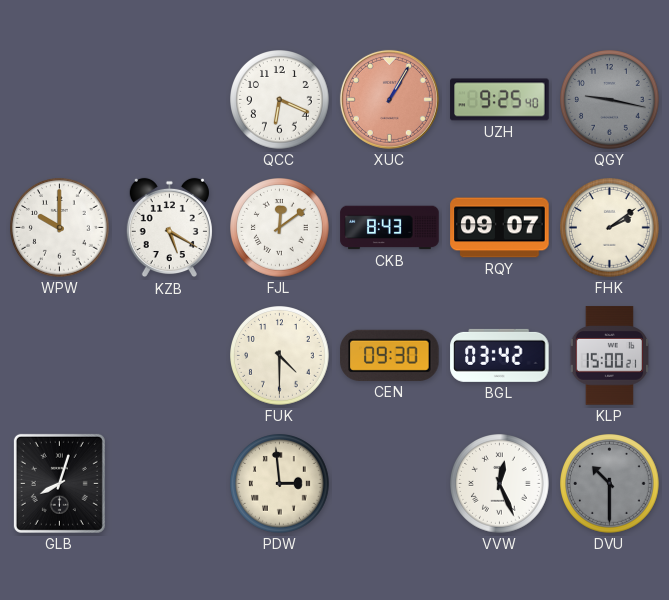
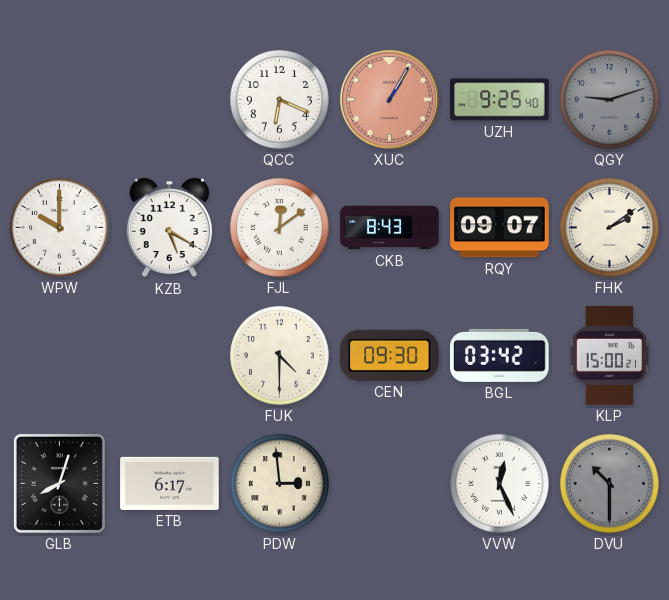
QGY: 9:17 -> 9:12
ETB: none -> 6:17
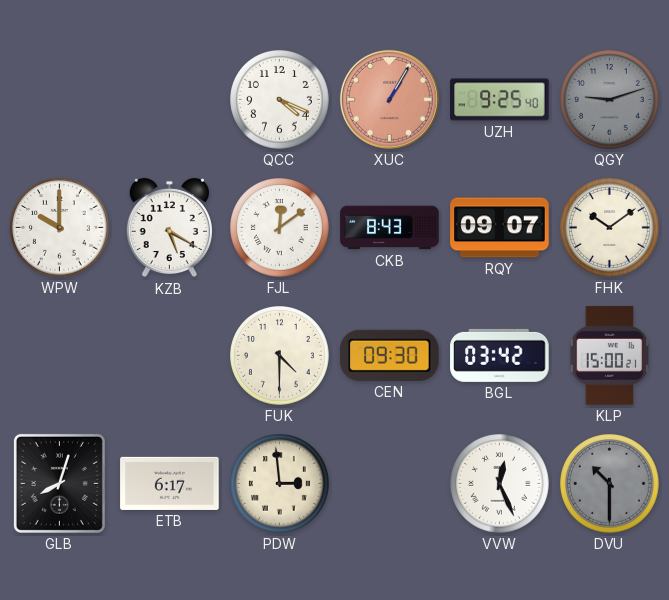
QCC: 6:19 -> 4:19
FHK: 2:09 -> 10:09
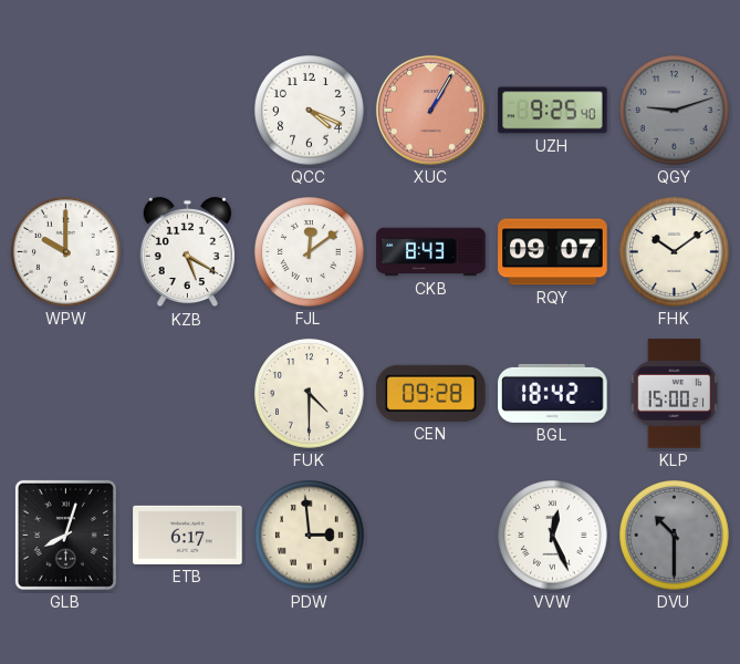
CEN: 09:30 -> 09:28
BGL: 03:42 -> 18:42
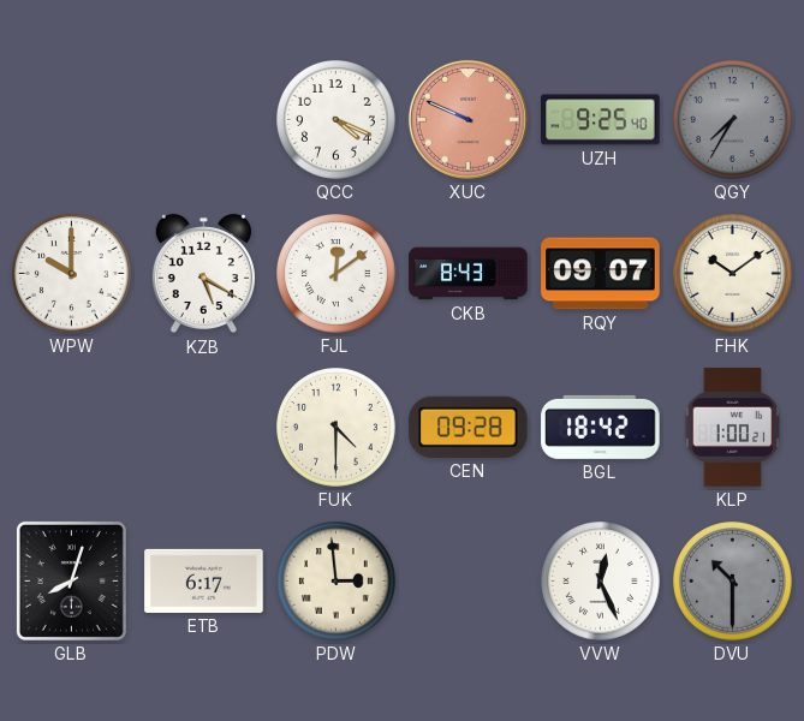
XUC: 1:05 -> 9:49
QGY: 9:12 -> 7:35
KLP: 15:00 -> 1:00
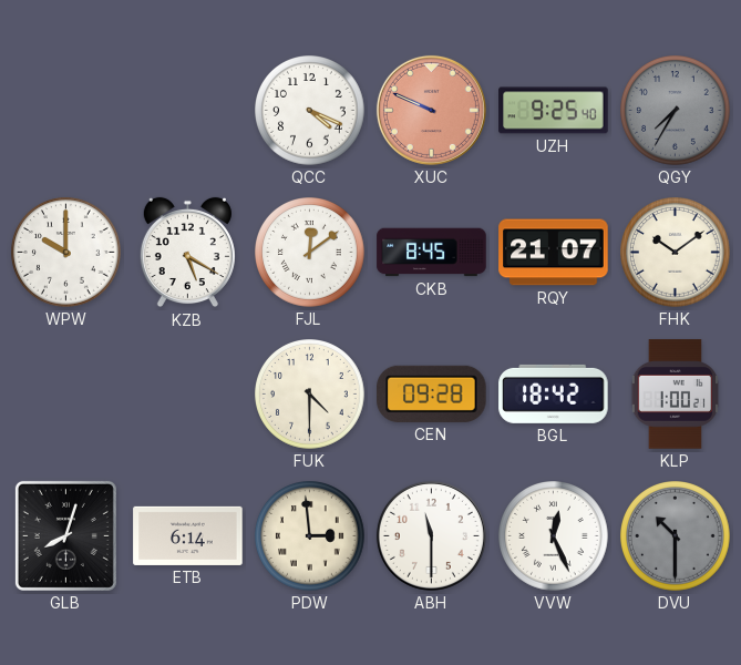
CKB: 8:43 -> 8:45
RQY: 09:07 -> 21:07
ETB: 6:17 -> 6:14
ABH: none -> 11:30
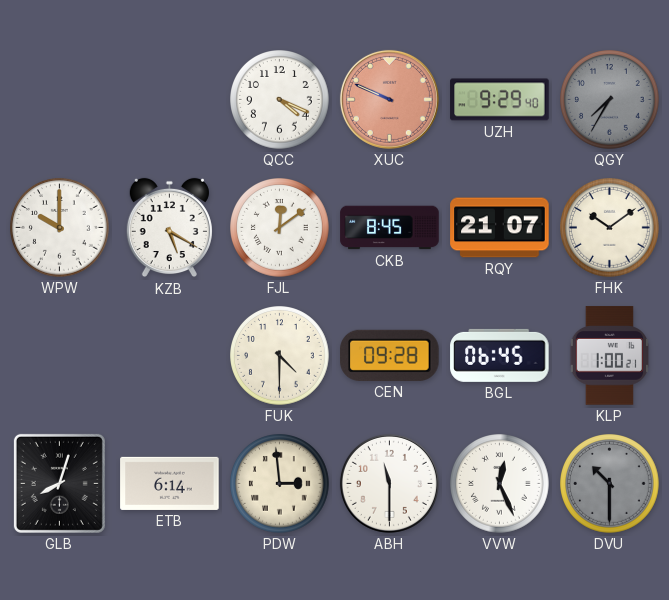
UZH: 9:25 -> 9:29
BGL: 18:42 -> 06:45
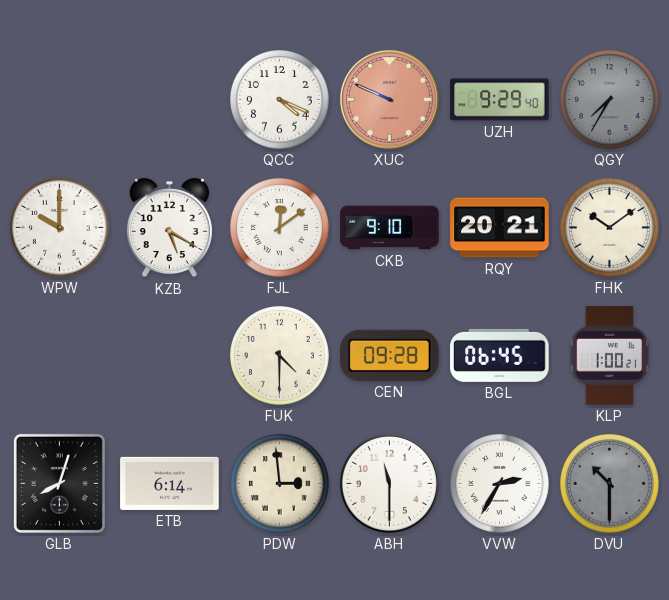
CKB: 8:45 -> 9:10
RQY: 21:07 -> 20:21
VVW: 12:26 -> 2:35
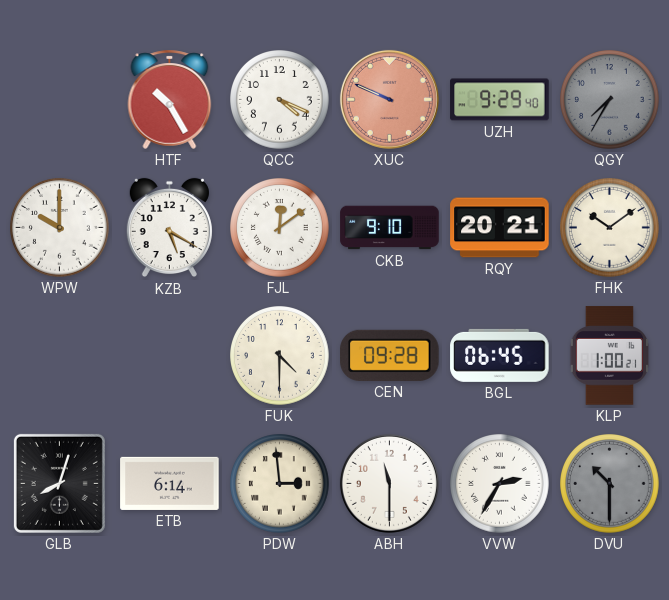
HTF: none -> 10:25
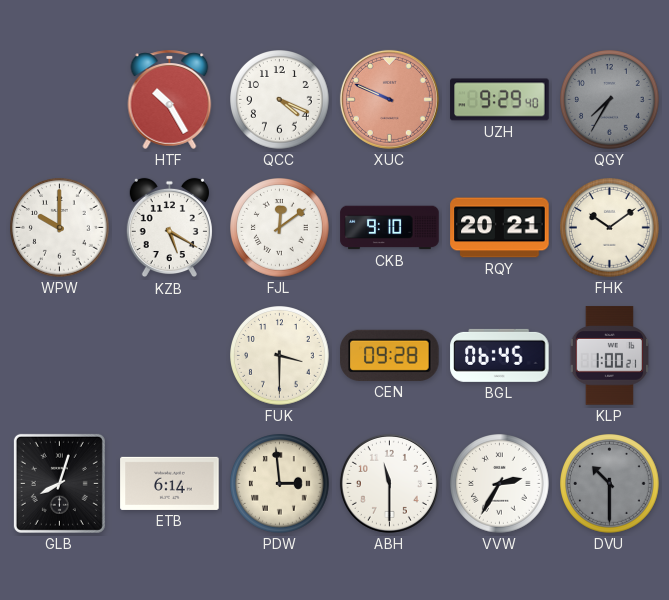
FUK: 4:30 -> 3:30
